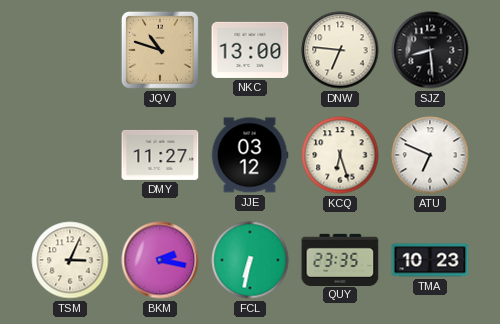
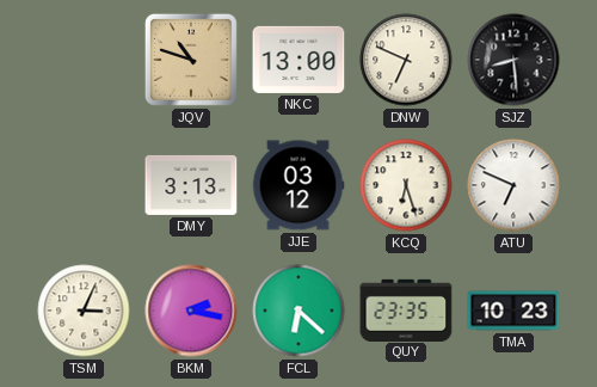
DNW: 6:46 -> 6:49
DMY: 11:27 -> 3:13
FCL: 6:32 -> 6:22
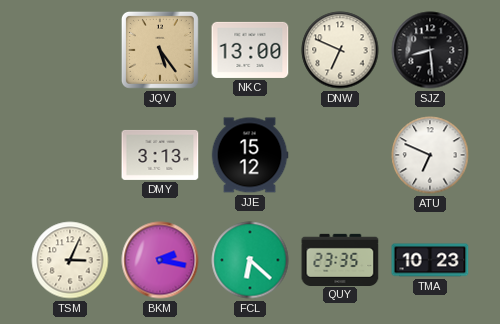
JQV: 10:48 -> 5:24
JJE: 03:12 -> 15:12
KCQ: 6:27 -> none
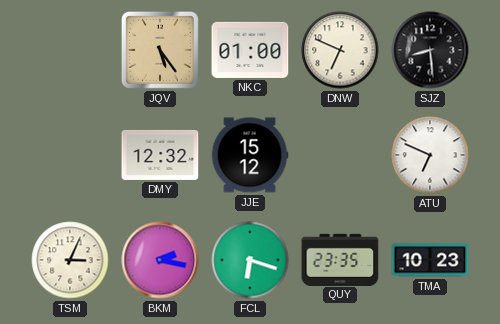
NKC: 13:00 -> 01:00
DMY: 3:13 -> 12:32
FCL: 6:22 -> 6:18
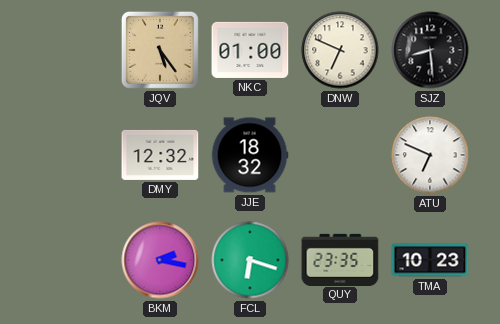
JJE: 15:12 -> 18:32
TSM: 3:04 -> none
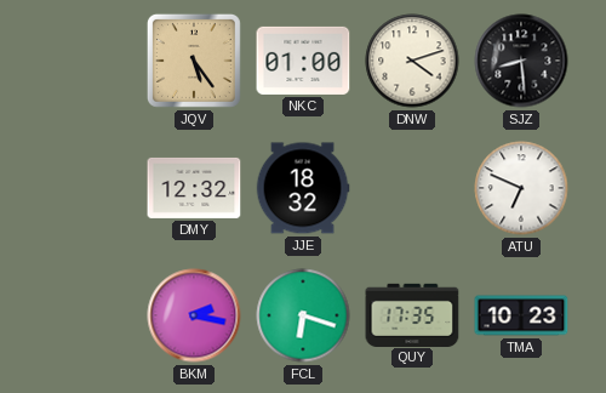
DNW: 6:49 -> 4:12
QUY: 23:35 -> 17:35
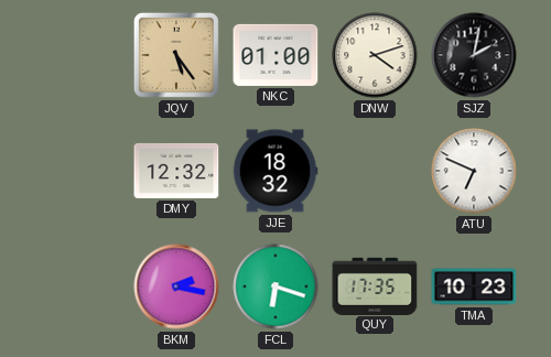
SJZ: 8:29 -> 2:02
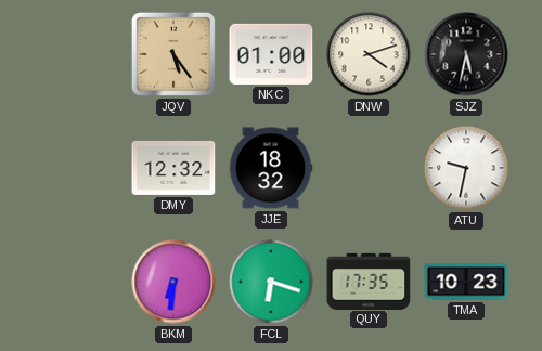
SJZ: 2:02 -> 5:32
ATU: 6:49 -> 9:32
BKM: 2:17 -> 6:31
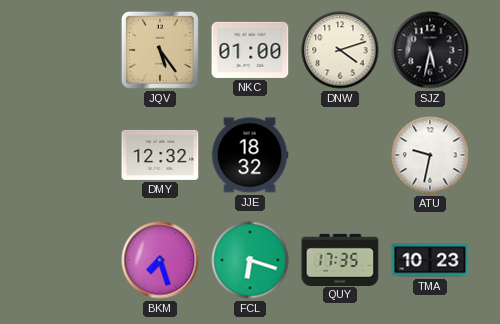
BKM: 6:31 -> 7:27
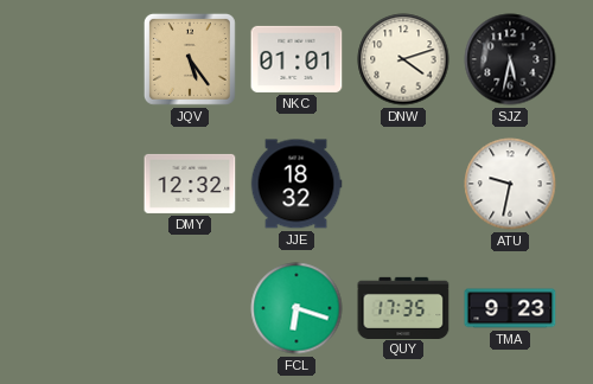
NKC: 01:00 -> 01:01
BKM: 7:27 -> none
TMA: 10:23 -> 9:23
